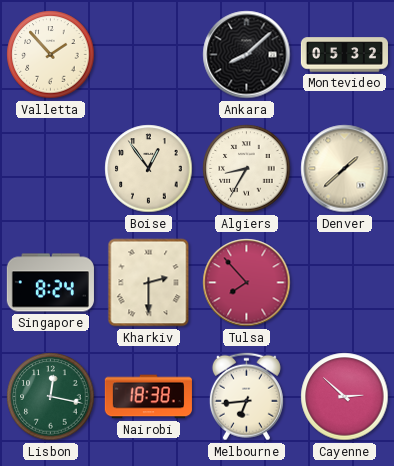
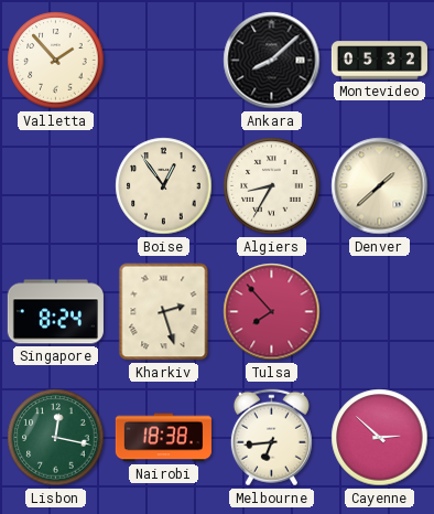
Kharkiv: 2:30 -> 2:27
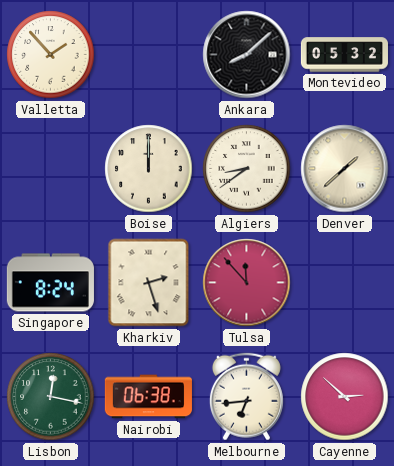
Boise: 12:54 -> 12:00
Algiers: 8:35 -> 8:39
Tulsa: 7:53 -> 11:53
Nairobi: 18:38 -> 06:38
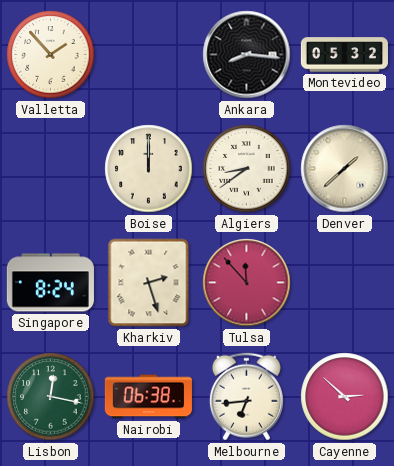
Ankara: 8:08 -> 8:16
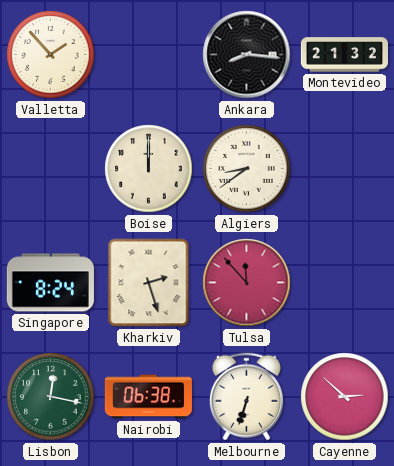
Montevideo: 05:32 -> 21:32
Denver: 1:38 -> none
Melbourne: 6:44 -> 6:33
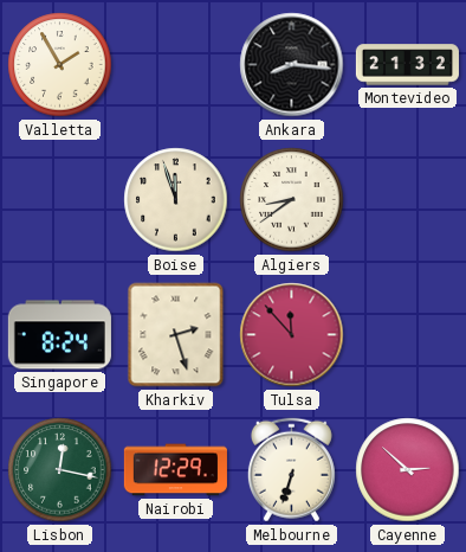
Valletta: 1:53 -> 1:55
Boise: 12:00 -> 11:57
Nairobi: 06:38 -> 12:29
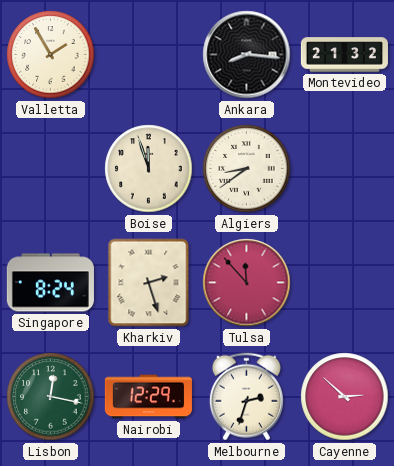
Melbourne: 6:33 -> 2:33
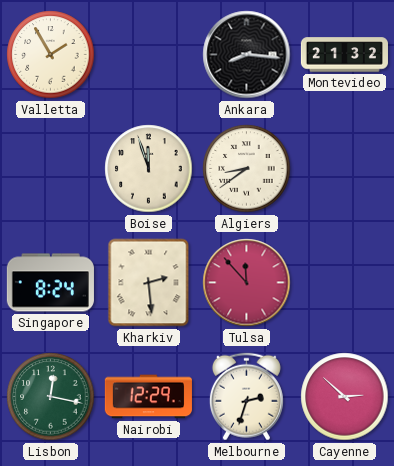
Kharkiv: 2:27 -> 2:29
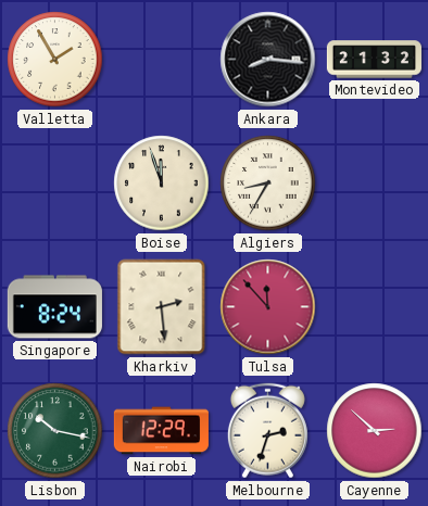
Algiers: 8:39 -> 8:35
Lisbon: 12:17 -> 10:17
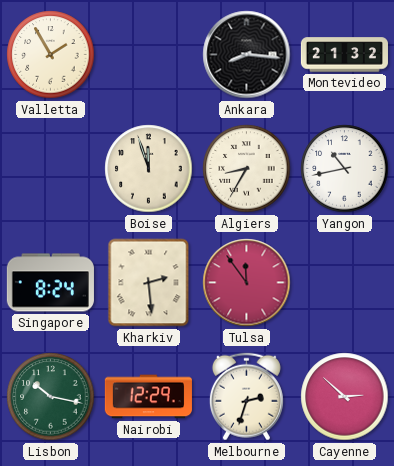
Yangon: none -> 10:43
Tulsa: 11:53 -> 11:54
